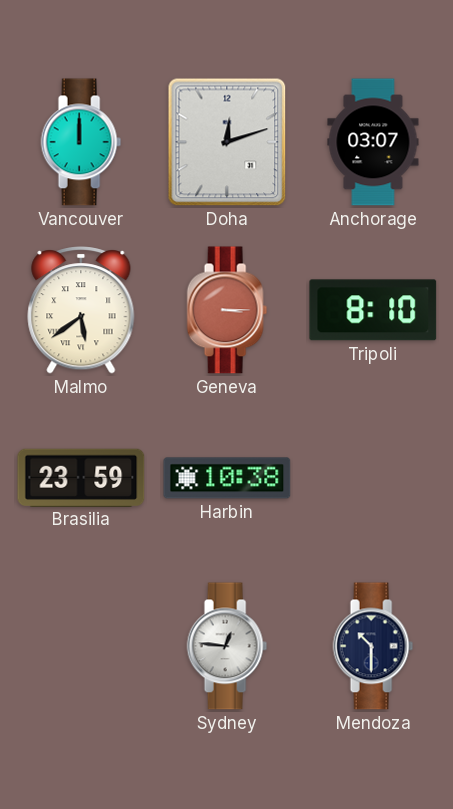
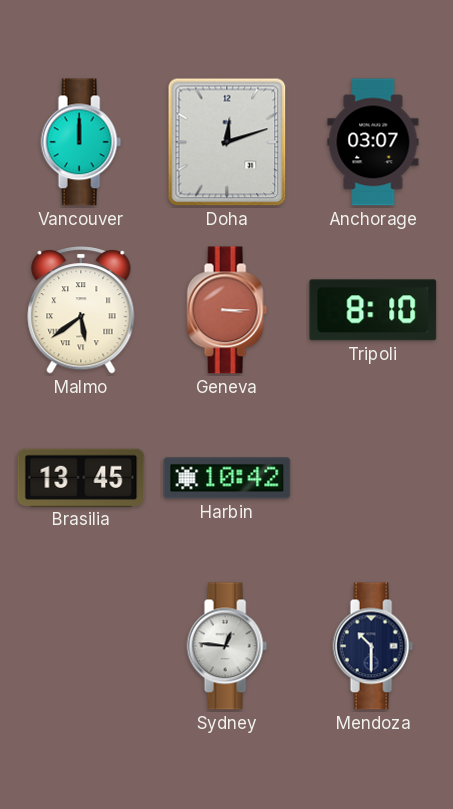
Brasilia: 23:59 -> 13:45
Harbin: 10:38 -> 10:42
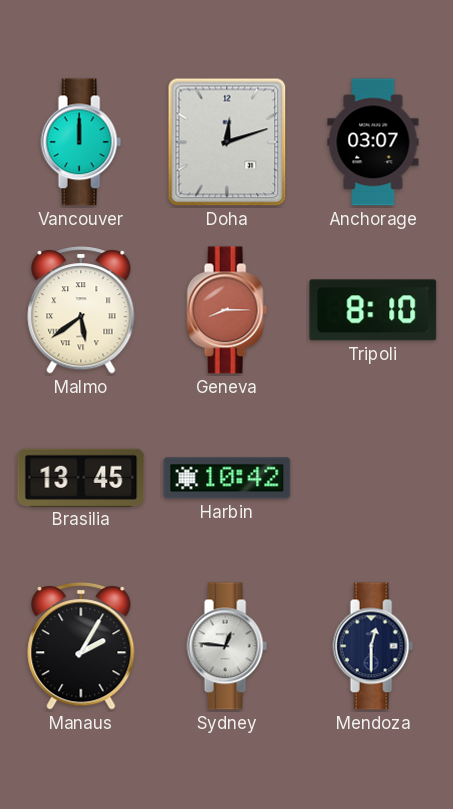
Geneva: 3:15 -> 8:15
Manaus: none -> 2:05
Mendoza: 10:30 -> 12:30
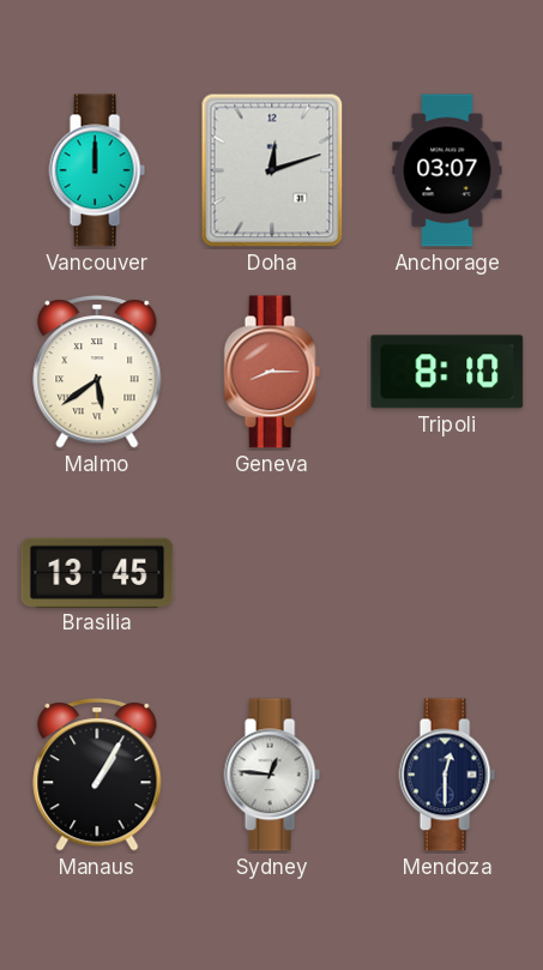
Harbin: 10:42 -> none
Manaus: 2:05 -> 1:05
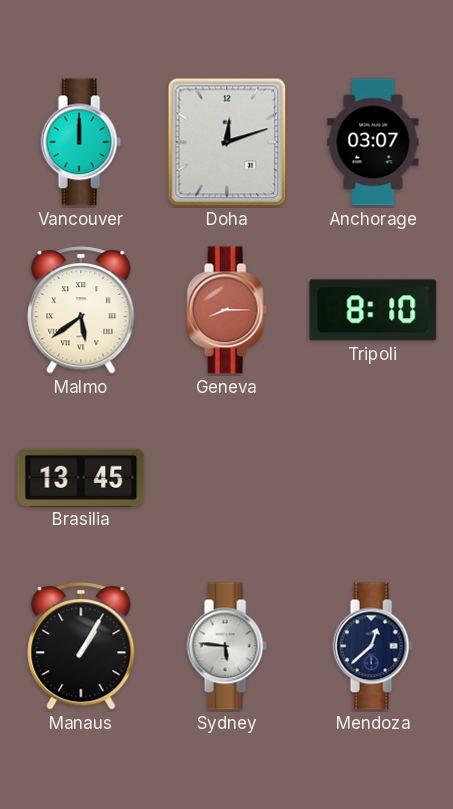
Sydney: 12:46 -> 5:46
Mendoza: 12:30 -> 12:38
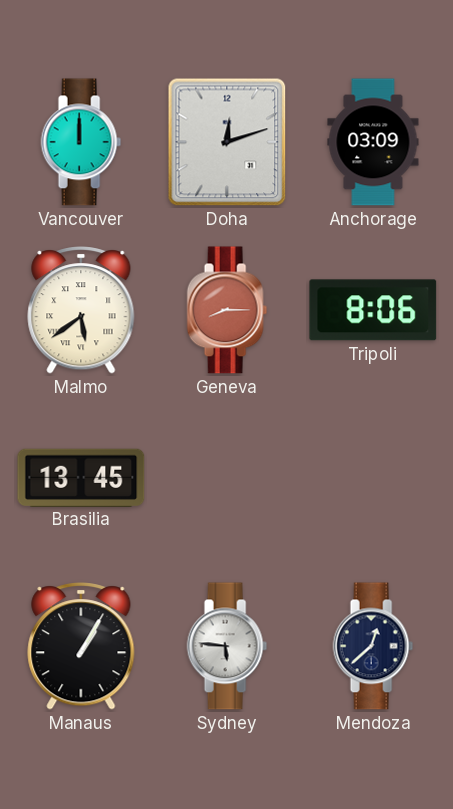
Anchorage: 03:07 -> 03:09
Tripoli: 8:10 -> 8:06
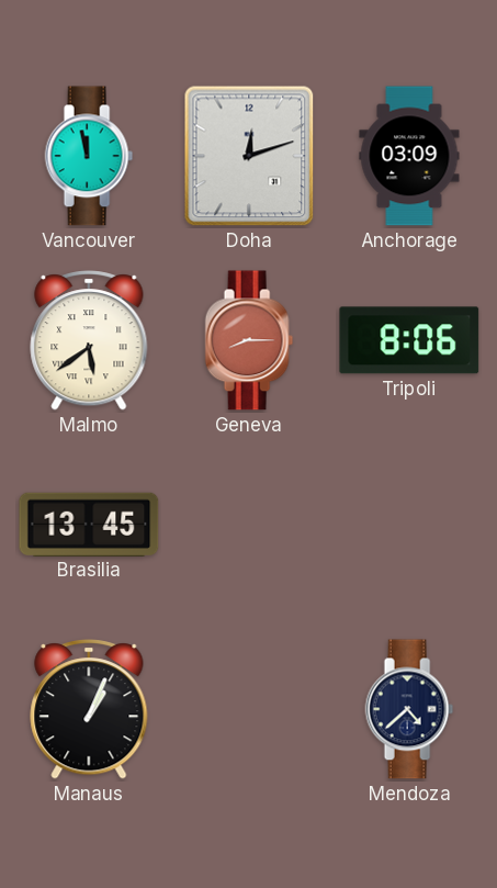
Vancouver: 12:00 -> 11:58
Manaus: 1:05 -> 1:04
Sydney: 5:46 -> none
Mendoza: 12:38 -> 4:38
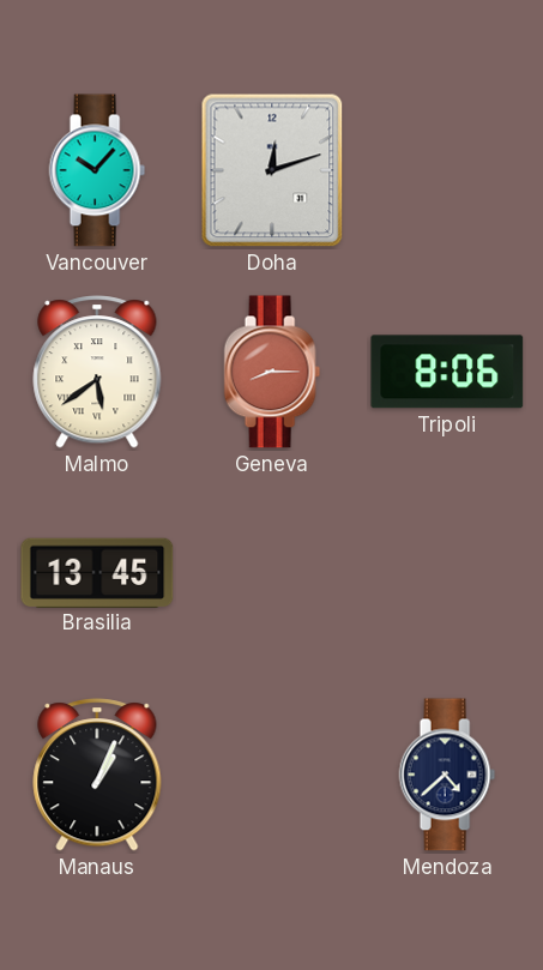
Vancouver: 11:58 -> 10:07
Anchorage: 03:09 -> none
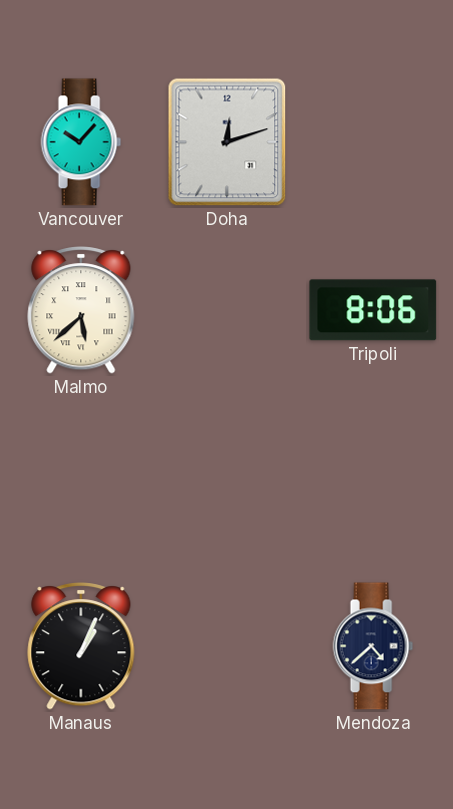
Malmo: 5:39 -> 5:38
Geneva: 8:15 -> none
Brasilia: 13:45 -> none
